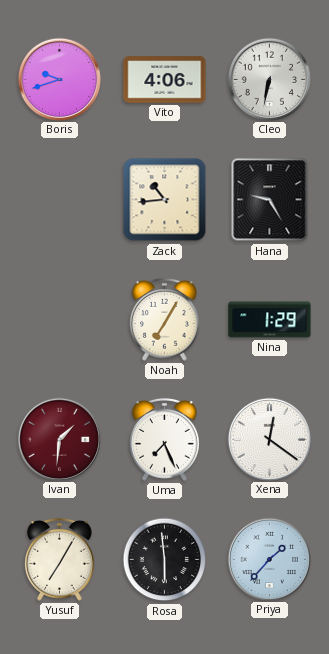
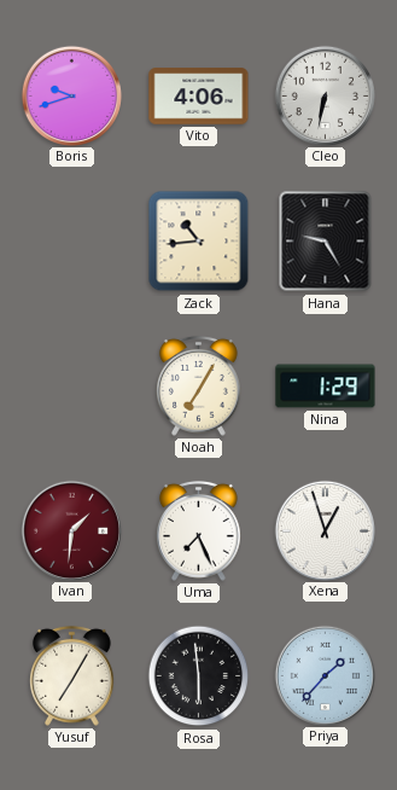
Xena: 12:21 -> 12:57
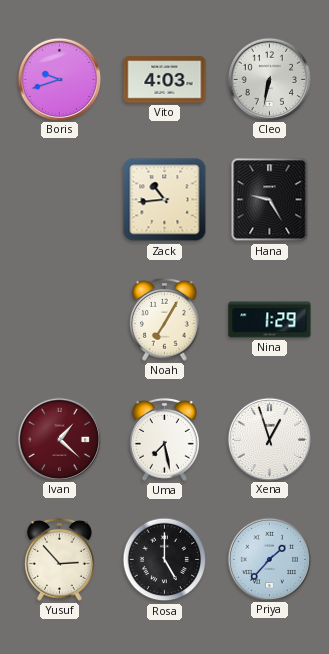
Vito: 4:06 -> 4:03
Ivan: 1:31 -> 1:22
Uma: 7:26 -> 7:28
Yusuf: 7:05 -> 2:53
Rosa: 5:59 -> 5:00
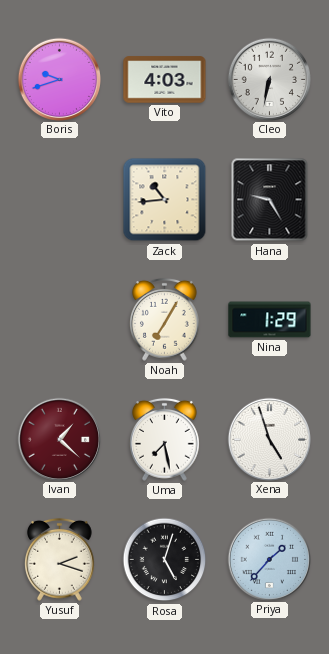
Xena: 12:57 -> 4:57
Yusuf: 2:53 -> 2:18
Rosa: 5:00 -> 5:03
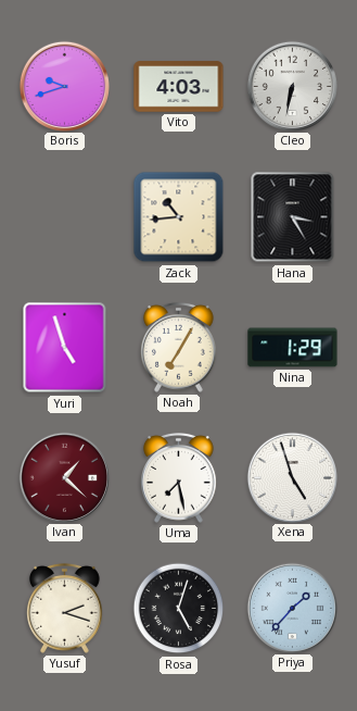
Hana: 9:25 -> 3:25
Yuri: none -> 4:57
